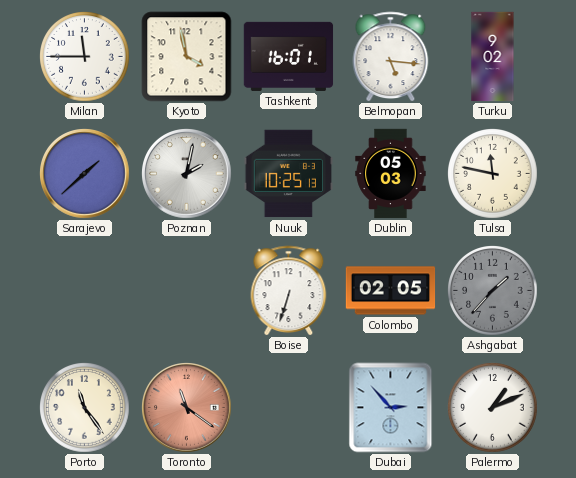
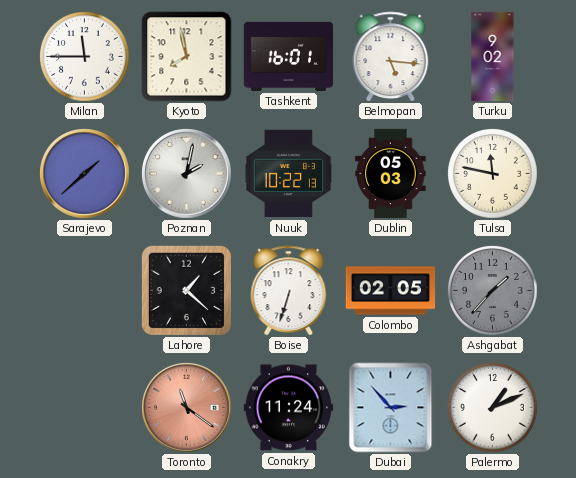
Kyoto: 3:58 -> 7:58
Nuuk: 10:25 -> 10:22
Lahore: none -> 1:22
Porto: 11:24 -> none
Conakry: none -> 11:24
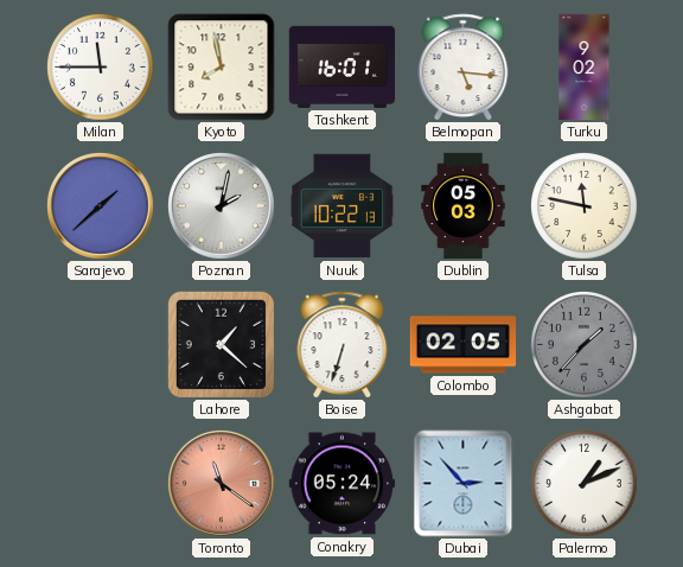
Conakry: 11:24 -> 05:24
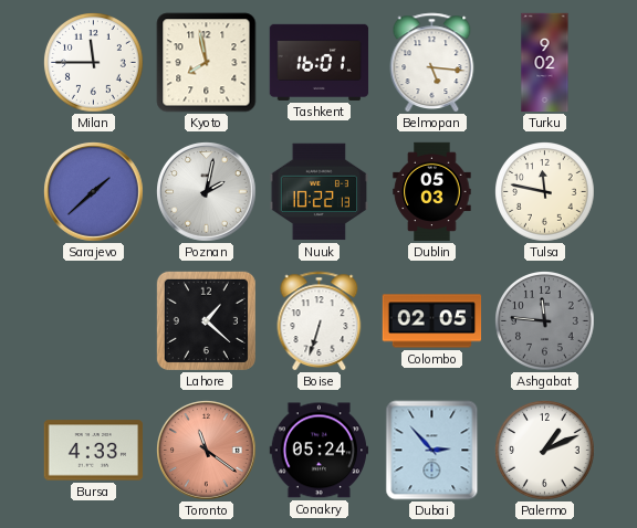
Ashgabat: 1:37 -> 11:46
Bursa: none -> 4:33
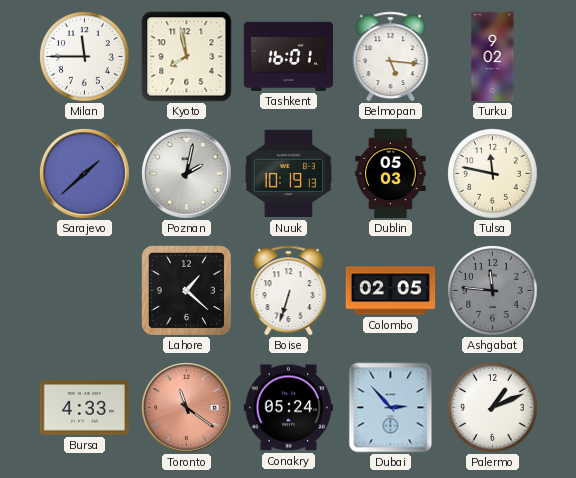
Nuuk: 10:22 -> 10:19
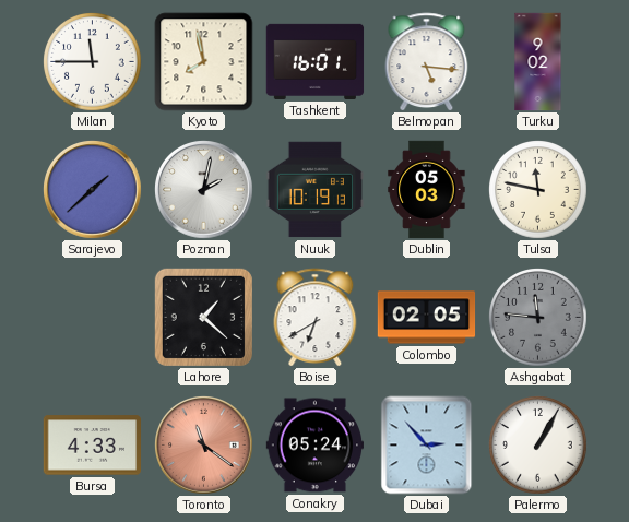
Boise: 6:33 -> 6:40
Palermo: 1:11 -> 1:05
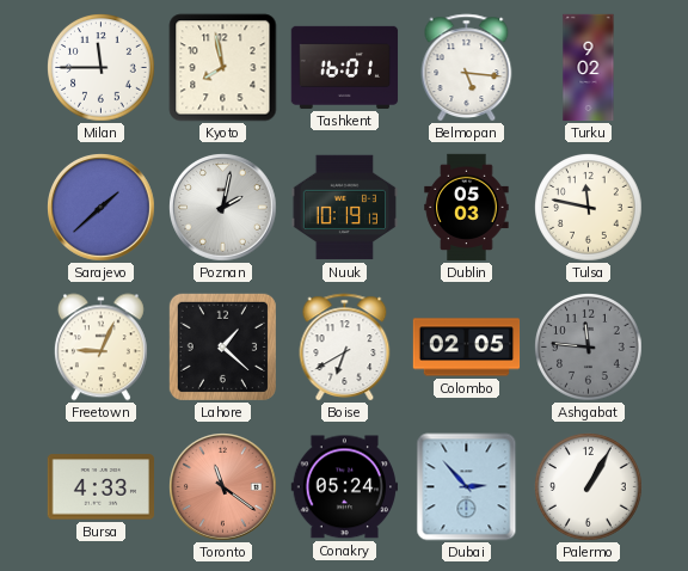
Freetown: none -> 9:04
